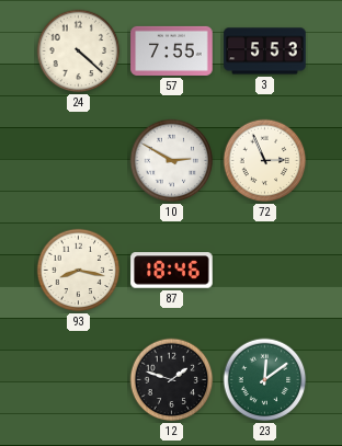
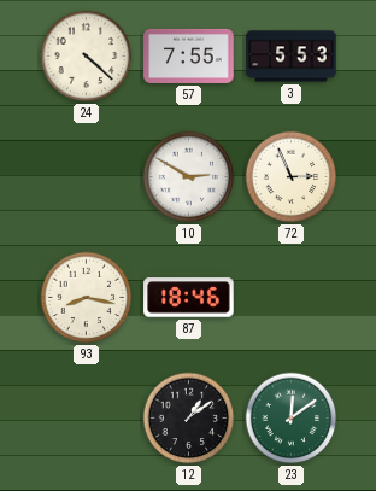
12: 1:48 -> 1:09
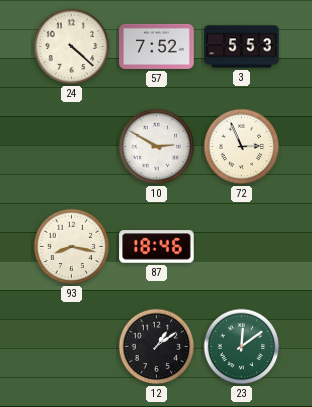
57: 7:55 -> 7:52
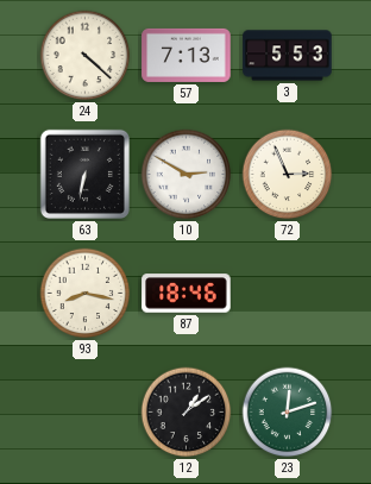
57: 7:52 -> 7:13
63: none -> 6:32
23: 12:09 -> 12:12
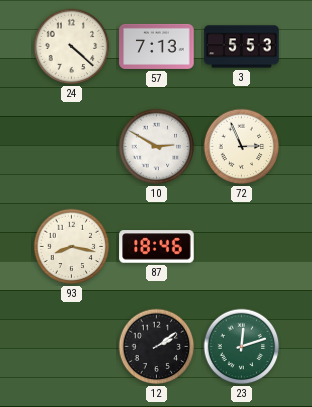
63: 6:32 -> none
12: 1:09 -> 2:09
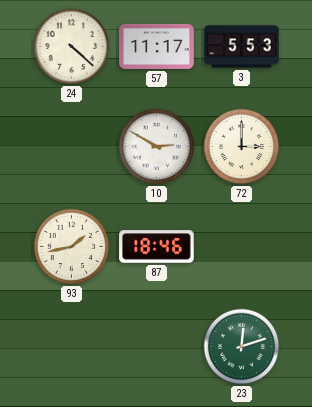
57: 7:13 -> 11:17
72: 2:56 -> 3:00
93: 8:17 -> 1:43
12: 2:09 -> none
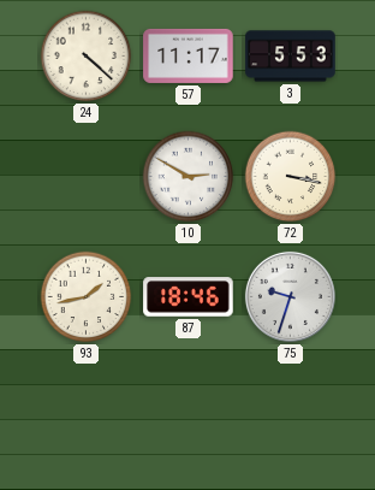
72: 3:00 -> 3:17
75: none -> 9:33
23: 12:12 -> none
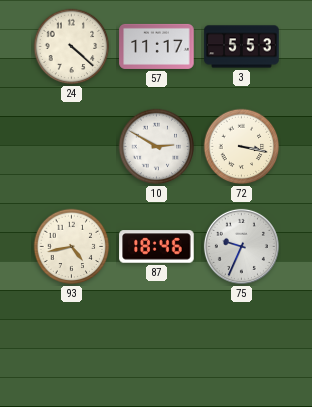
93: 1:43 -> 4:43
75: 9:33 -> 9:34
